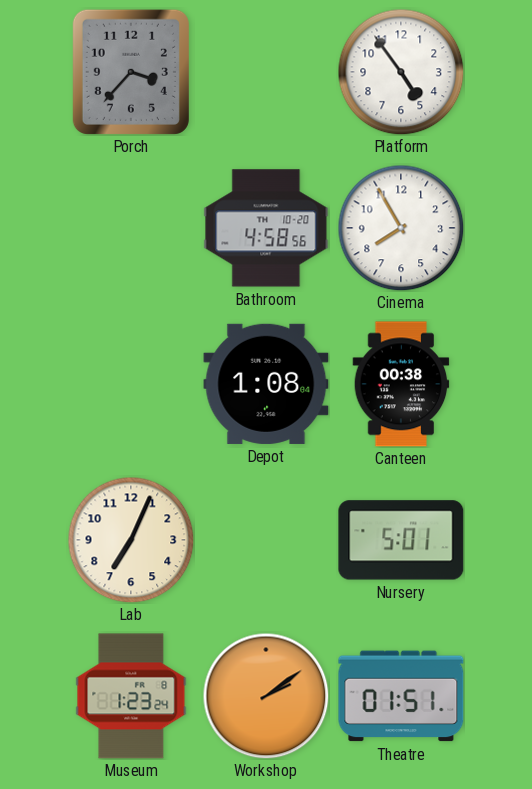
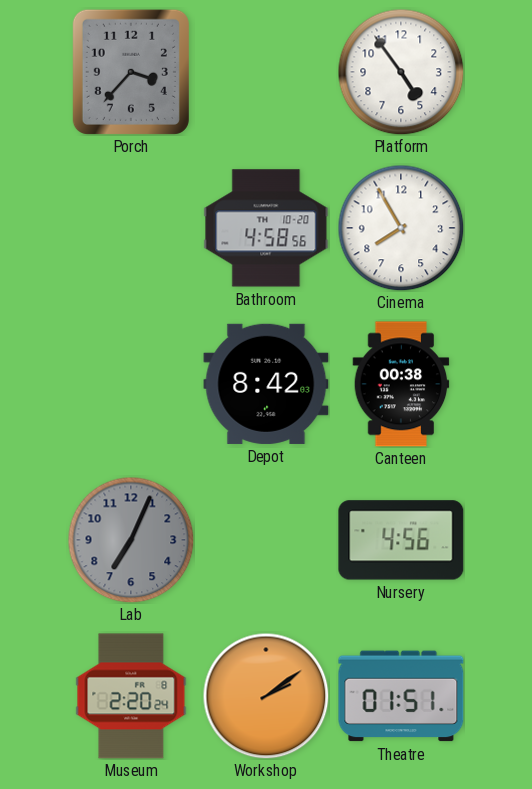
Depot: 1:08 -> 8:42
Lab dial: cream -> grey
Nursery: 5:01 -> 4:56
Museum: 1:23 -> 2:20
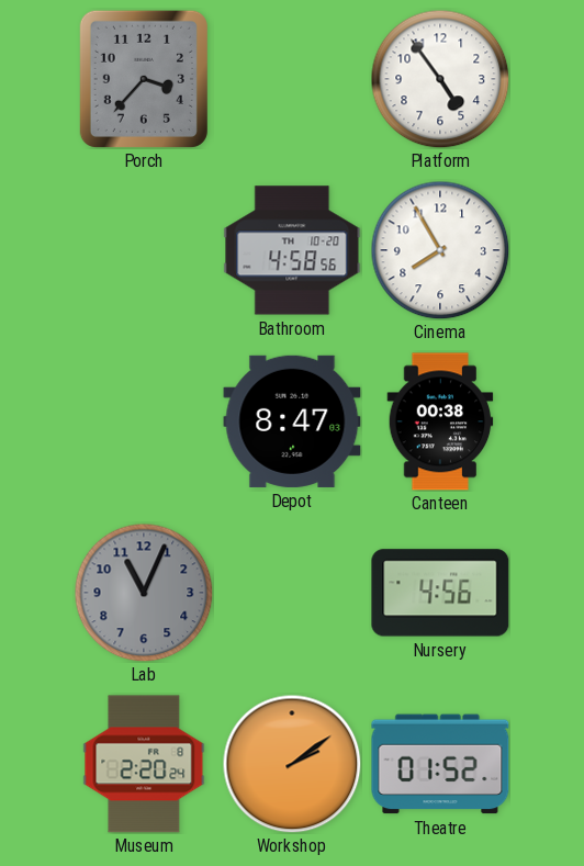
Depot: 8:42 -> 8:47
Lab: 7:04 -> 11:04
Theatre: 01:51 -> 01:52
